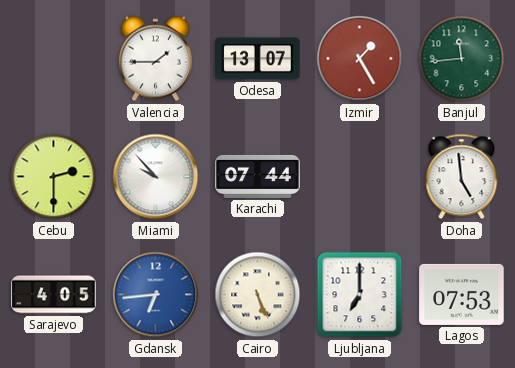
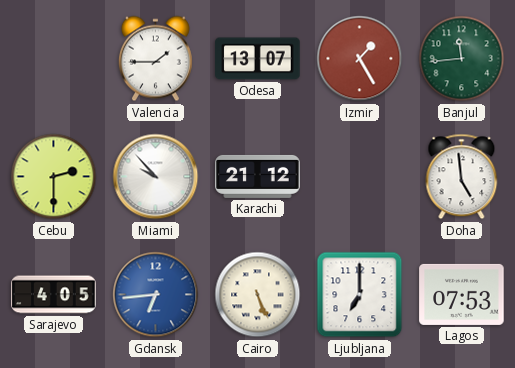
Karachi: 07:44 -> 21:12
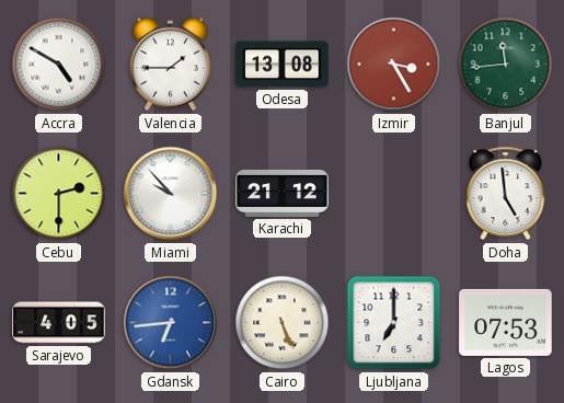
Accra: none -> 4:50
Odesa: 13:07 -> 13:08
Izmir: 1:25 -> 3:25
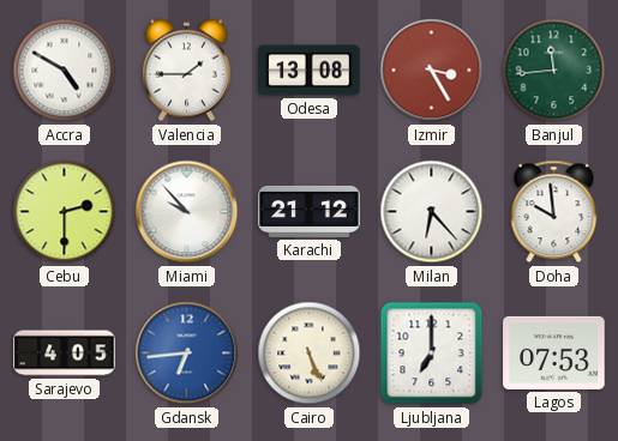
Milan: none -> 6:23
Doha: 4:59 -> 9:59
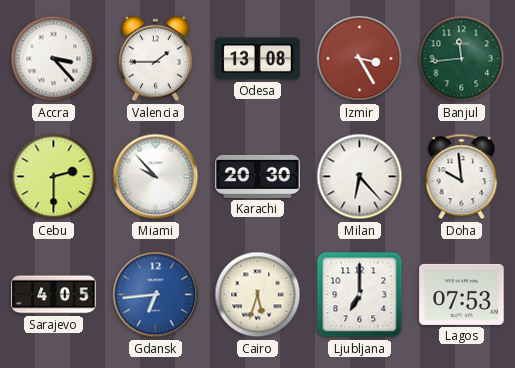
Accra: 4:50 -> 3:23
Karachi: 21:12 -> 20:30
Cairo: 5:26 -> 5:33
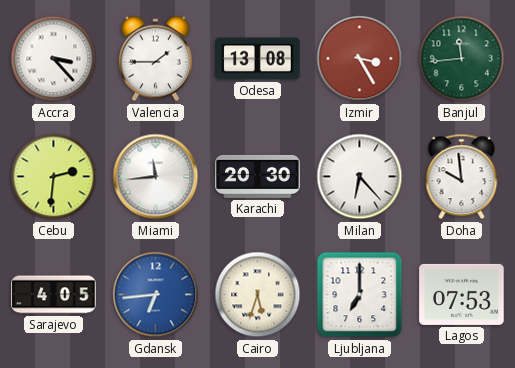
Cebu: 2:30 -> 2:31
Miami: 9:53 -> 11:44
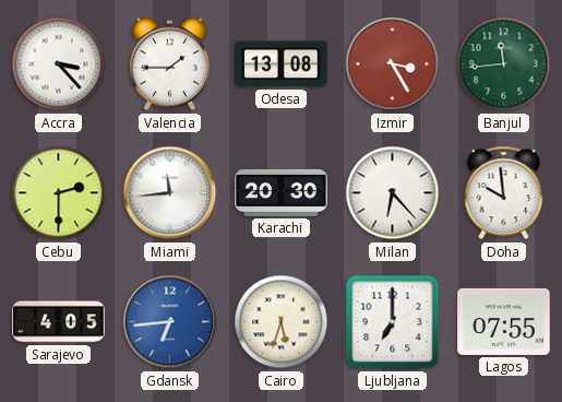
Cebu: 2:31 -> 2:30
Lagos: 07:53 -> 07:55
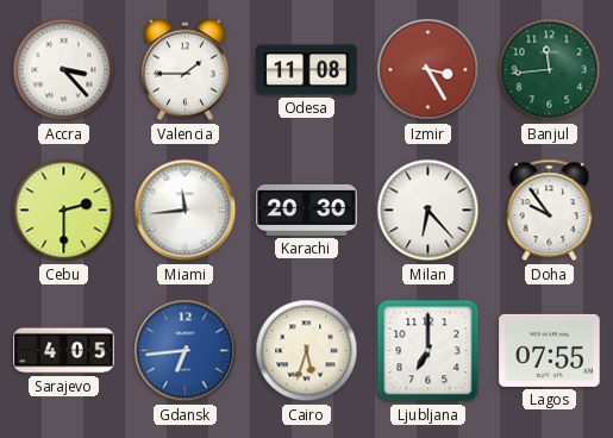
Odesa: 13:08 -> 11:08
Doha: 9:59 -> 9:54
